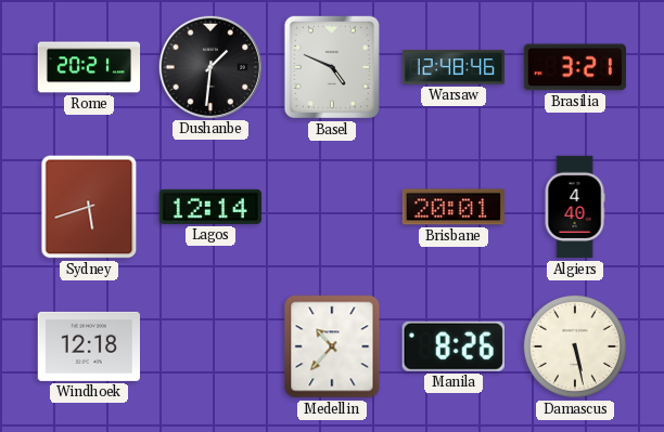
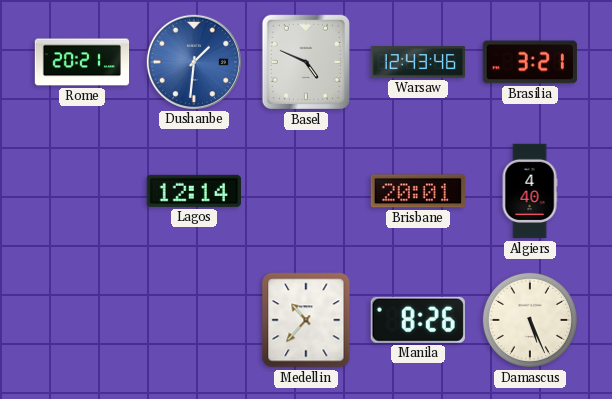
Dushanbe dial: black -> blue
Warsaw: 12:48 -> 12:43
Sydney: 5:42 -> none
Windhoek: 12:18 -> none
Damascus: 5:28 -> 5:26
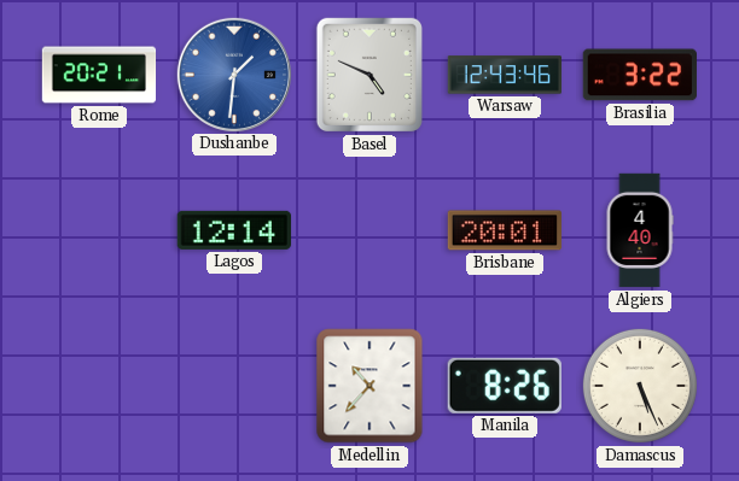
Brasilia: 3:21 -> 3:22
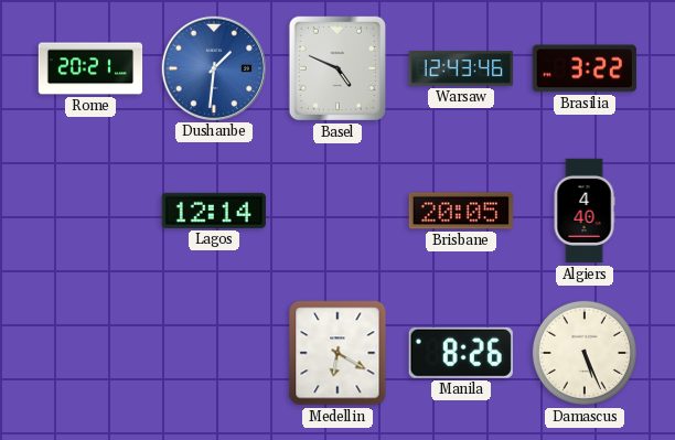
Brisbane: 20:01 -> 20:05
Medellin: 10:37 -> 6:20
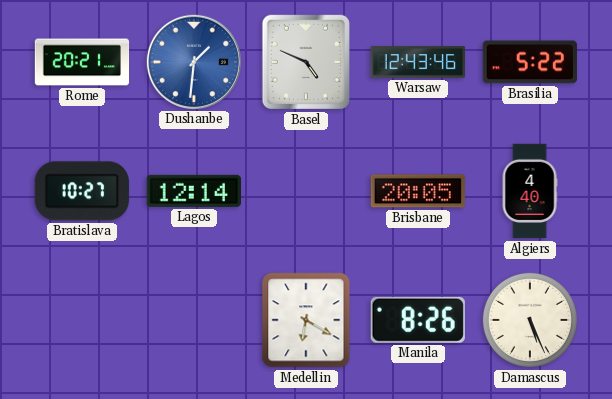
Brasilia: 3:22 -> 5:22
Bratislava: none -> 10:27
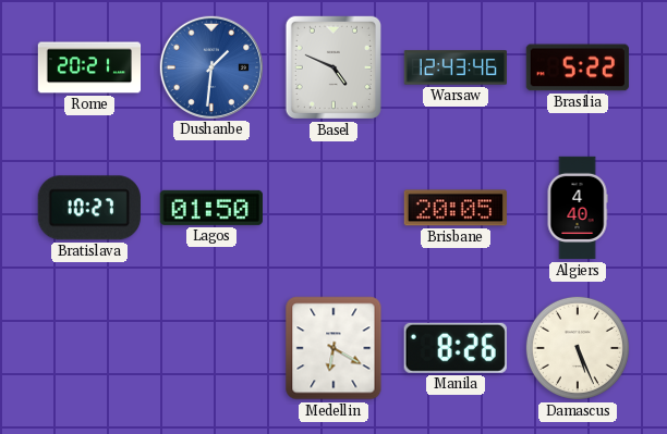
Lagos: 12:14 -> 01:50
